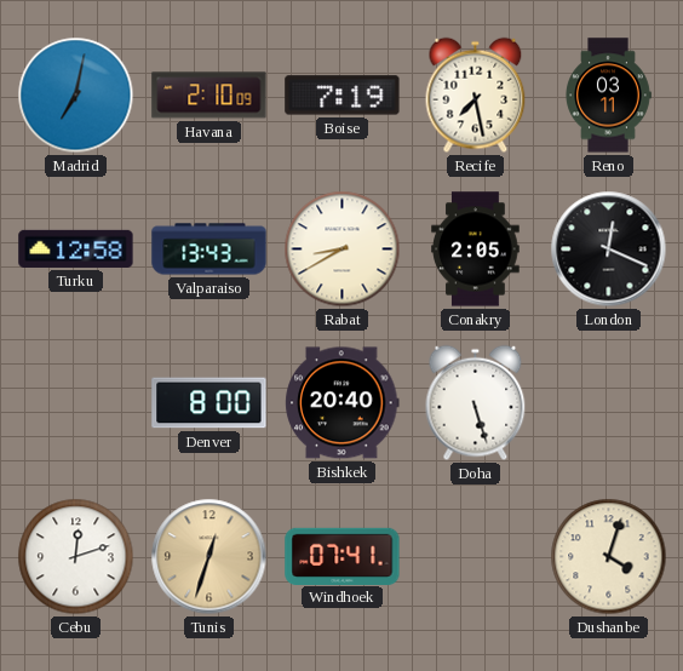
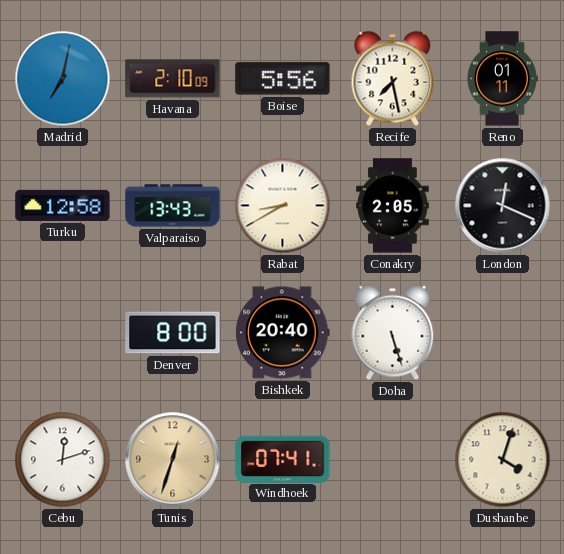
Boise: 7:19 -> 5:56
Reno: 03:11 -> 01:11
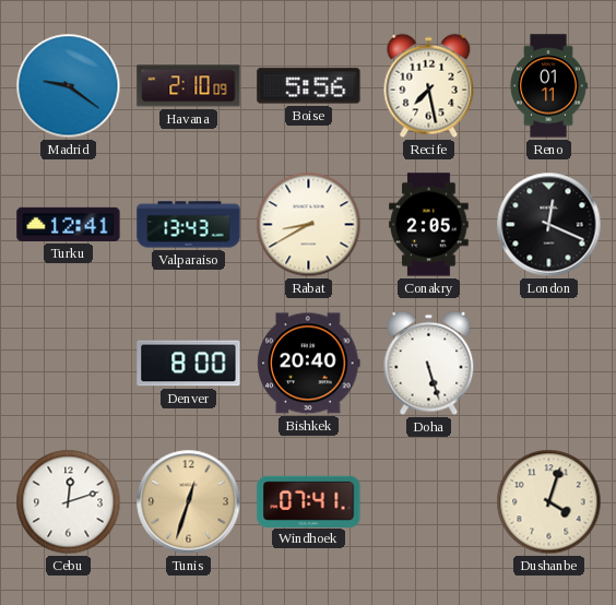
Madrid: 7:02 -> 9:21
Turku: 12:58 -> 12:41
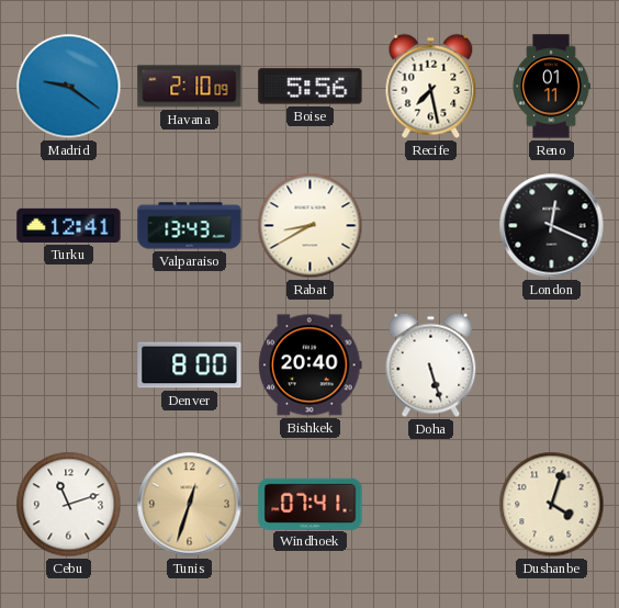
Conakry: 2:05 -> none
Cebu: 12:12 -> 11:12
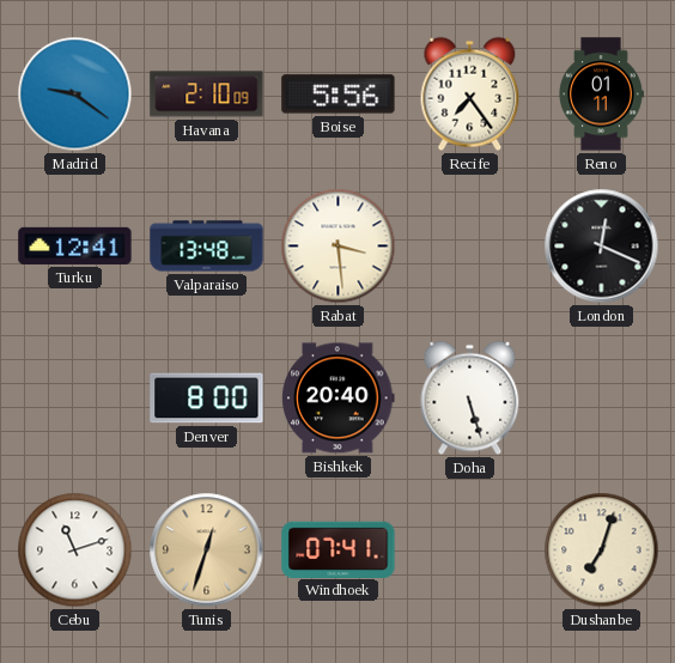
Recife: 7:28 -> 7:24
Valparaiso: 13:43 -> 13:48
Rabat: 8:40 -> 3:29
Dushanbe: 4:03 -> 7:03
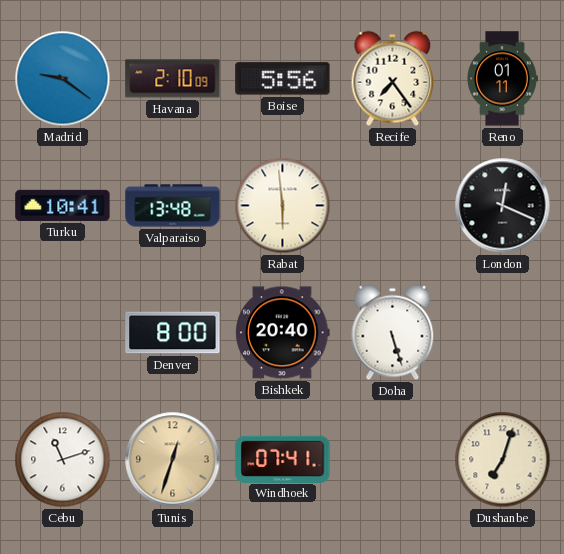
Turku: 12:41 -> 10:41
Rabat: 3:29 -> 5:59
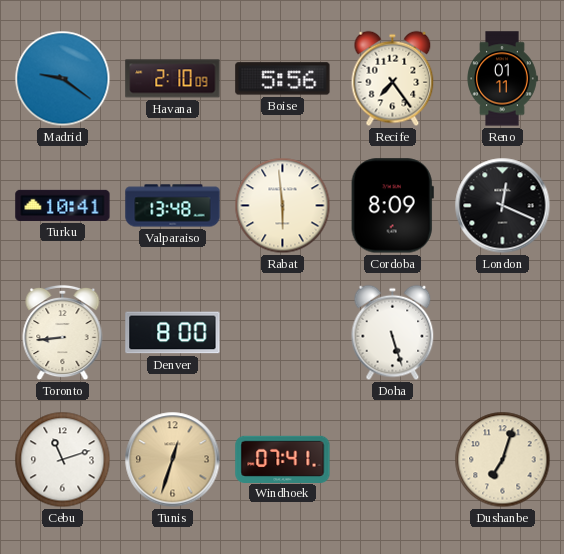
Cordoba: none -> 8:09
Toronto: none -> 8:44
Bishkek: 20:40 -> none
